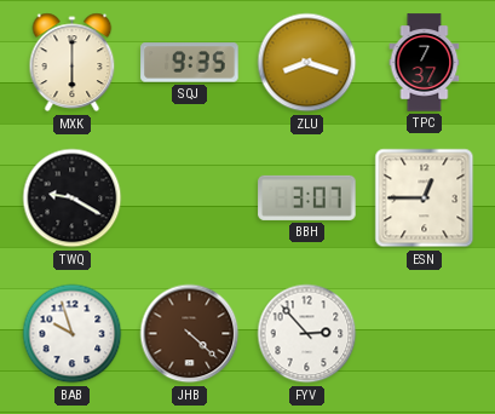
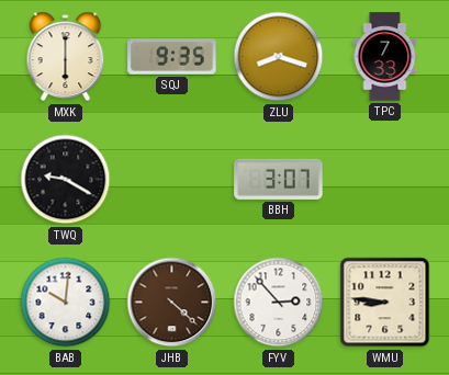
TPC: 7:37 -> 7:33
ESN: 12:45 -> none
BAB: 9:57 -> 10:01
WMU: none -> 8:46
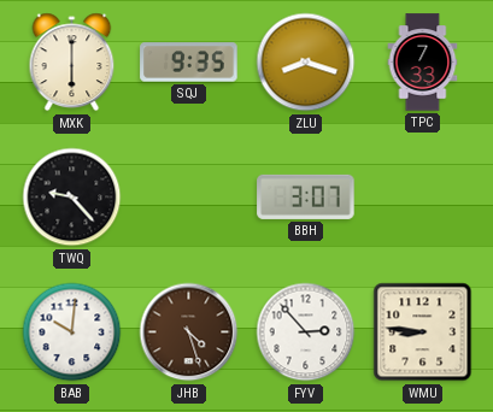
TWQ: 9:20 -> 9:23
JHB: 4:22 -> 4:27
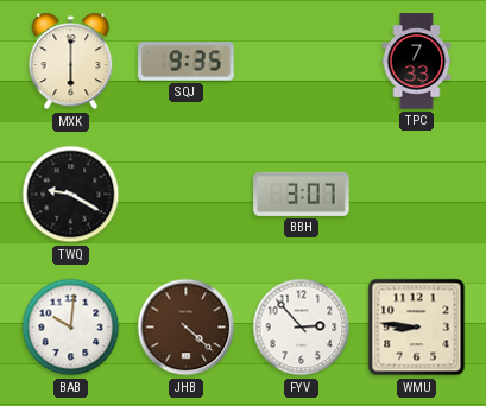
ZLU: 8:18 -> none
TWQ: 9:23 -> 9:20
JHB: 4:27 -> 4:22
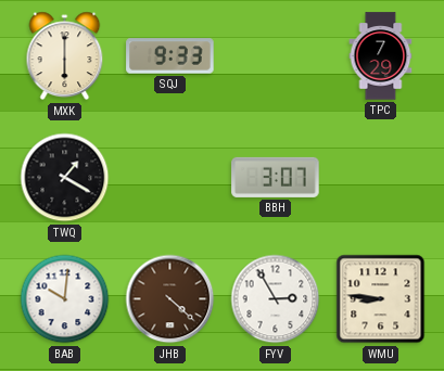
SQJ: 9:35 -> 9:33
TPC: 7:33 -> 7:29
TWQ: 9:20 -> 1:20
FYV: 2:53 -> 2:55
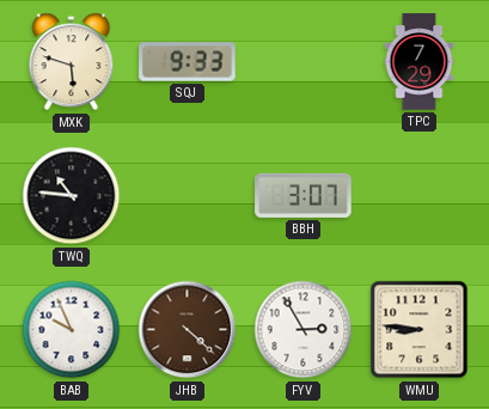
MXK: 6:00 -> 5:48
TWQ: 1:20 -> 10:46
BAB: 10:01 -> 9:56
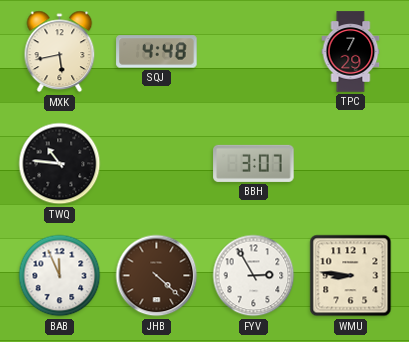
MXK: 5:48 -> 5:43
SQJ: 9:33 -> 4:48
BAB: 9:56 -> 11:56
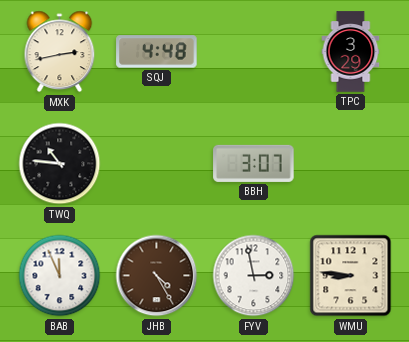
MXK: 5:43 -> 2:43
TPC: 7:29 -> 3:29
JHB: 4:22 -> 4:25
FYV: 2:55 -> 2:58
